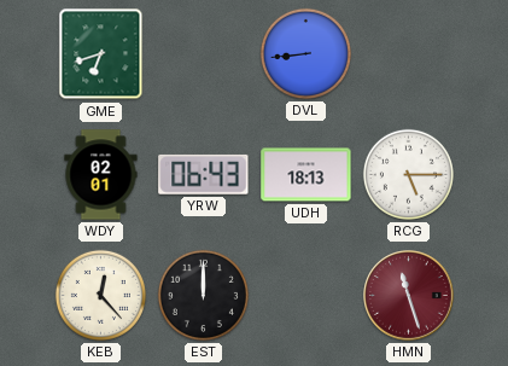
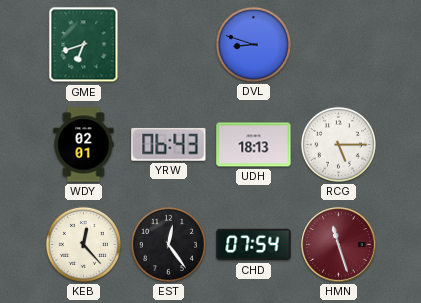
DVL: 8:44 -> 8:48
EST: 12:00 -> 12:24
CHD: none -> 07:54
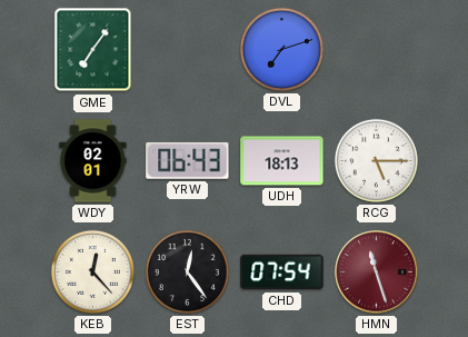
GME: 6:42 -> 7:06
DVL: 8:48 -> 7:12
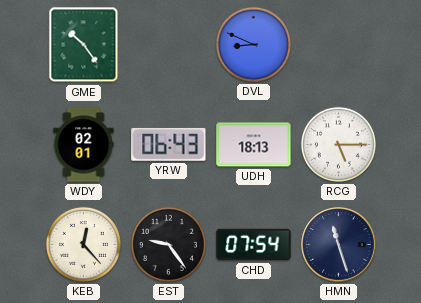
GME: 7:06 -> 10:24
DVL: 7:12 -> 8:49
EST: 12:24 -> 9:24
HMN dial: burgundy -> navy
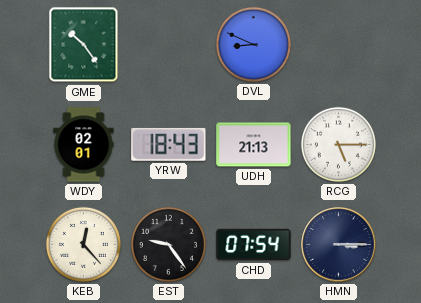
YRW: 06:43 -> 18:43
UDH: 18:13 -> 21:13
HMN: 11:27 -> 3:15
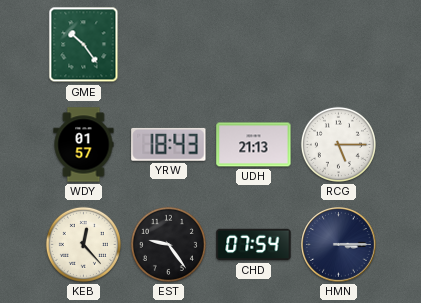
DVL: 8:49 -> none
WDY: 02:01 -> 01:57
